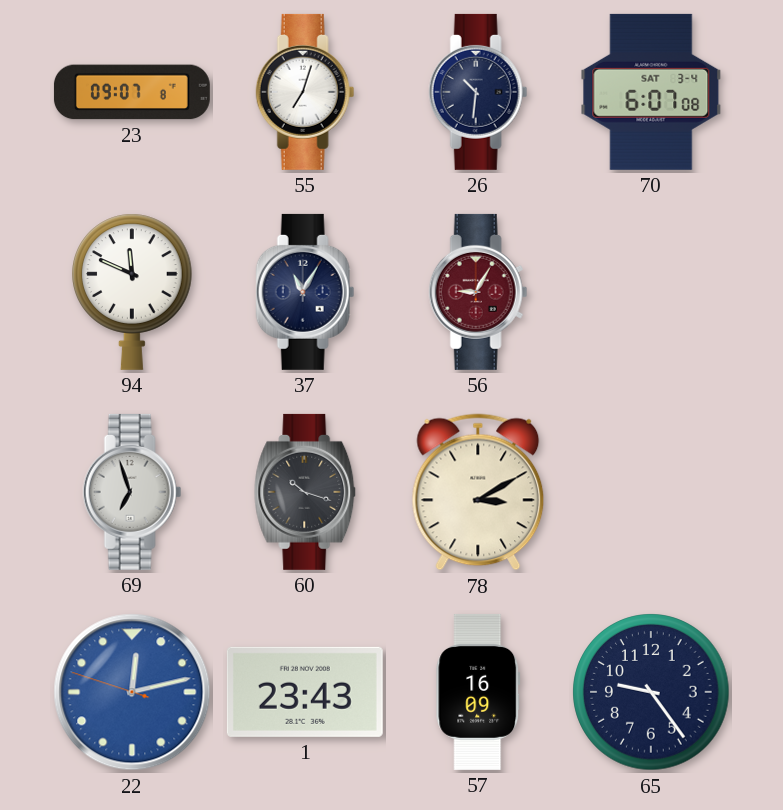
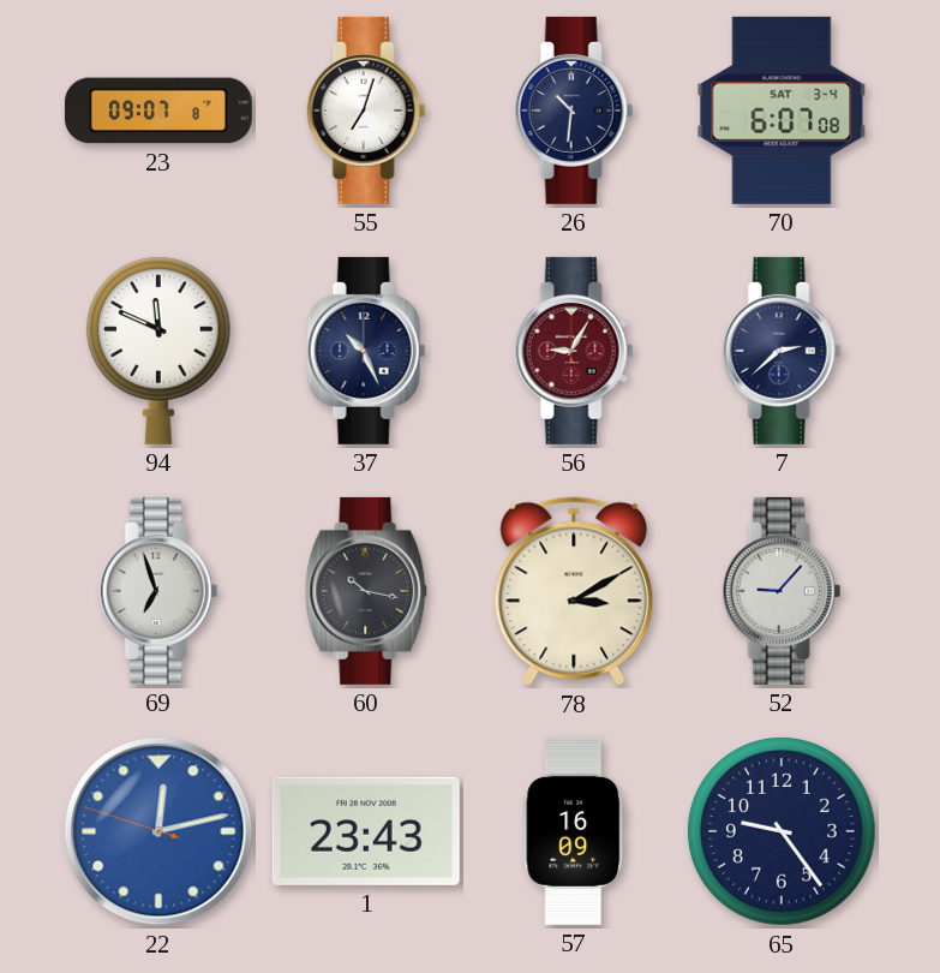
37: 11:05 -> 10:26
7: none -> 2:38
60: 10:18 -> 10:17
52: none -> 9:07
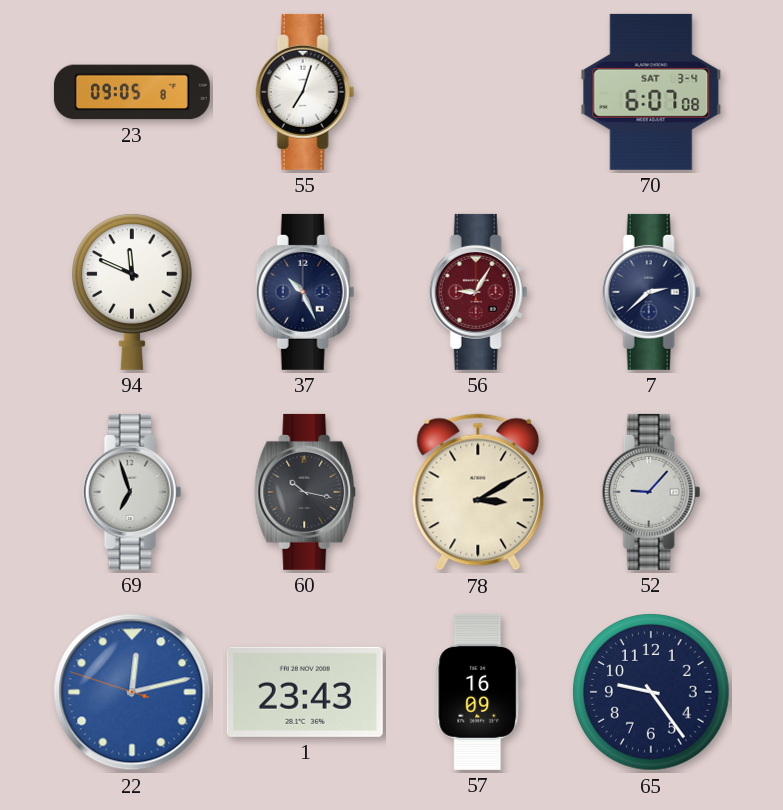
23: 09:07 -> 09:05
26: 10:31 -> none
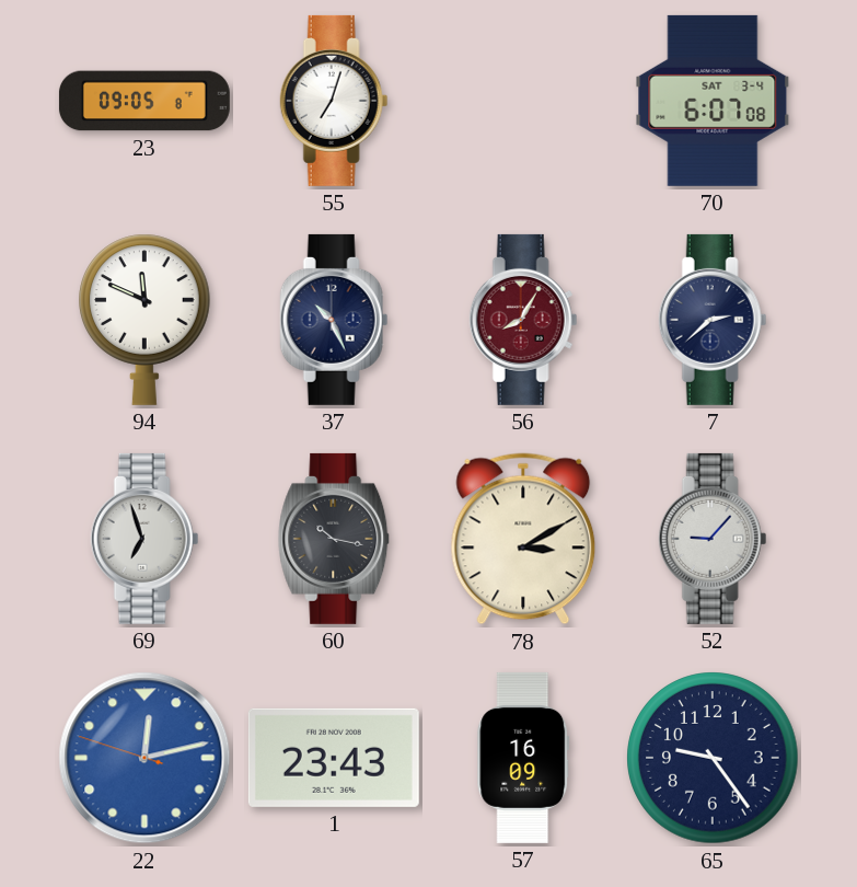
56: 9:05 -> 8:05
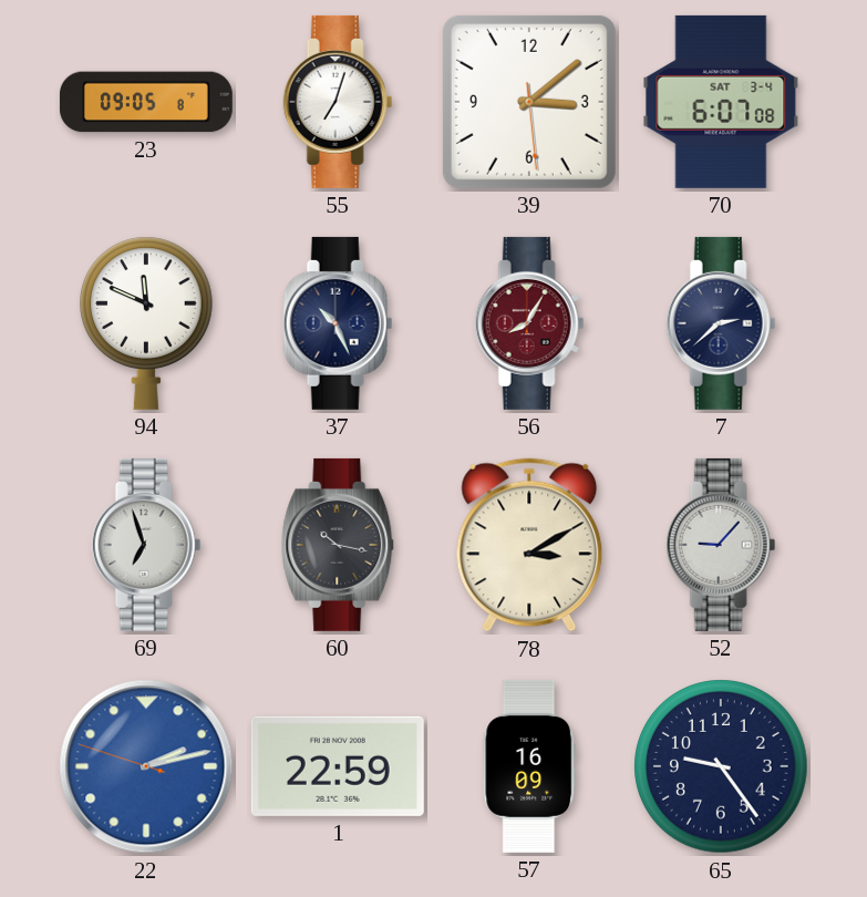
39: none -> 3:08
22: 12:12 -> 2:12
1: 23:43 -> 22:59
